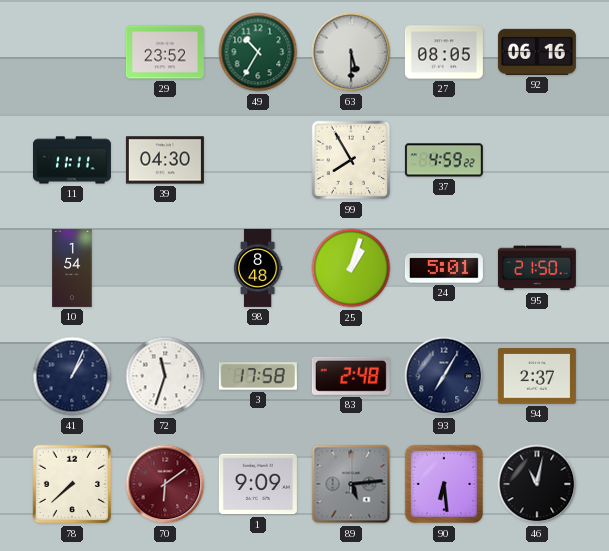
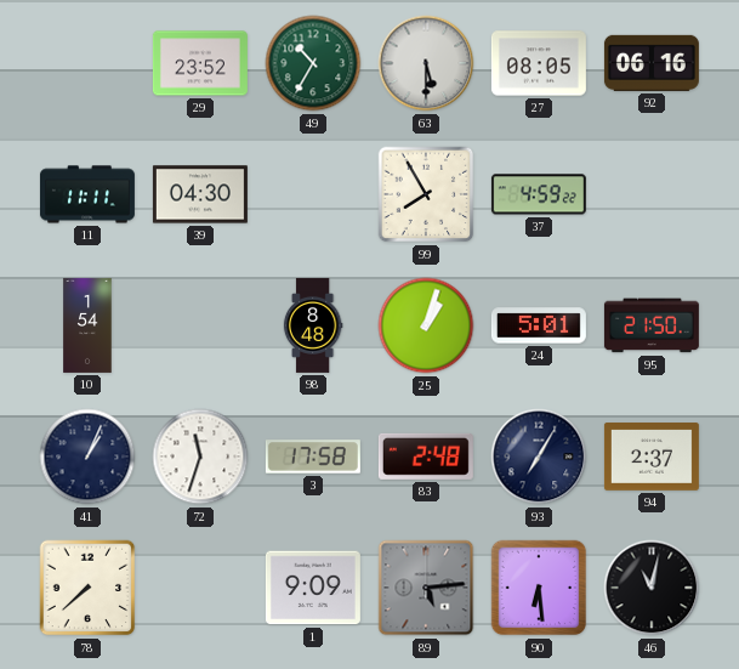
70: 6:09 -> none
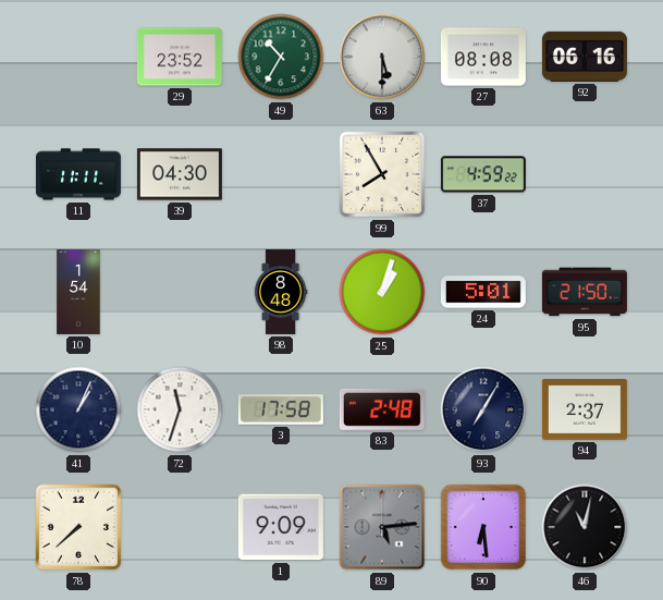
27: 08:05 -> 08:08
